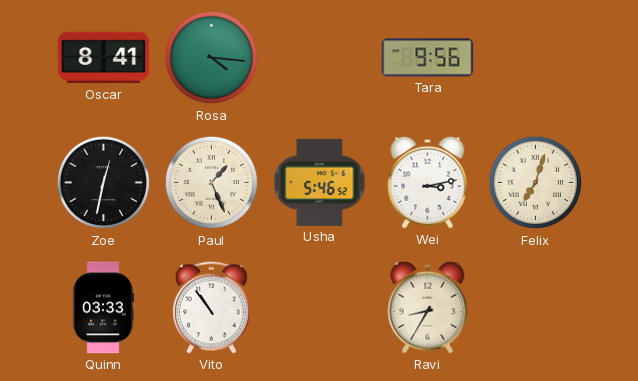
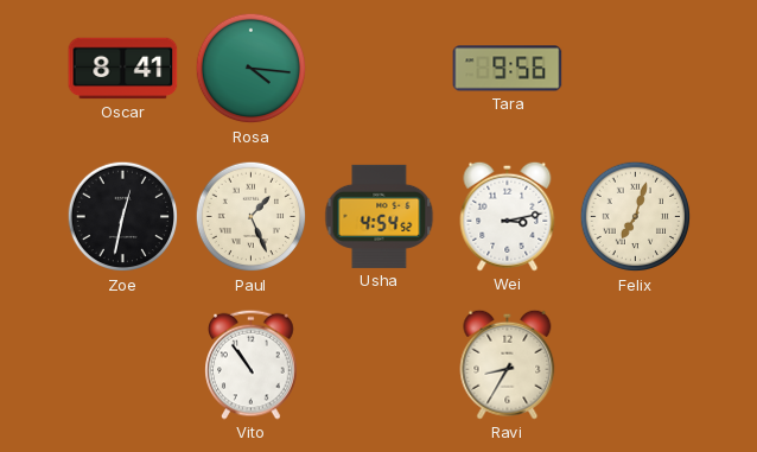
Usha: 5:46 -> 4:54
Quinn: 03:33 -> none
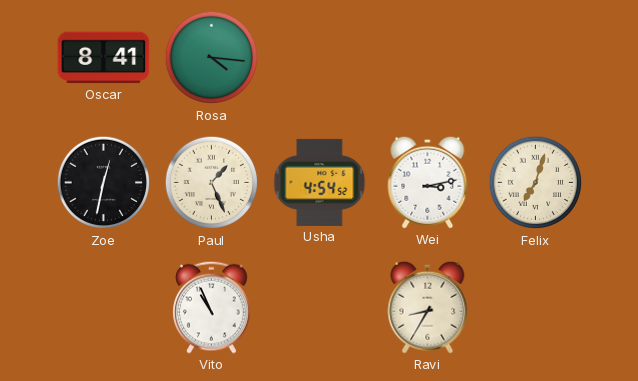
Tara: 9:56 -> none
Vito: 10:54 -> 10:56
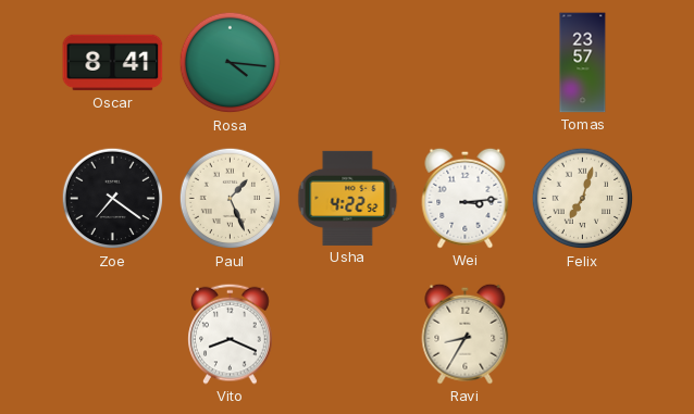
Tomas: none -> 23:57
Zoe: 12:32 -> 7:21
Usha: 4:54 -> 4:22
Wei: 3:13 -> 3:14
Vito: 10:56 -> 8:19
